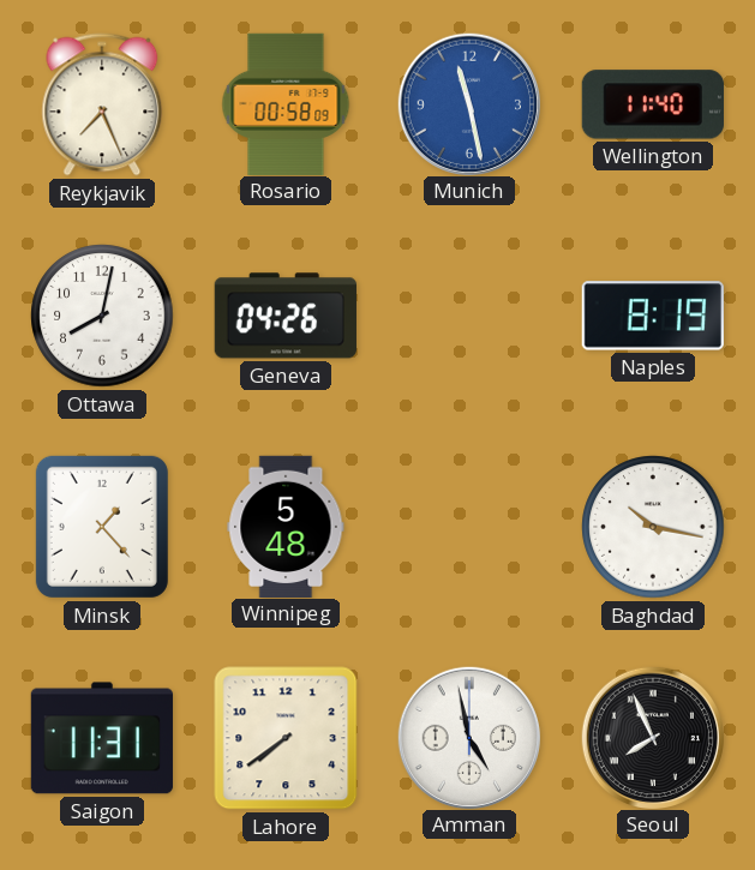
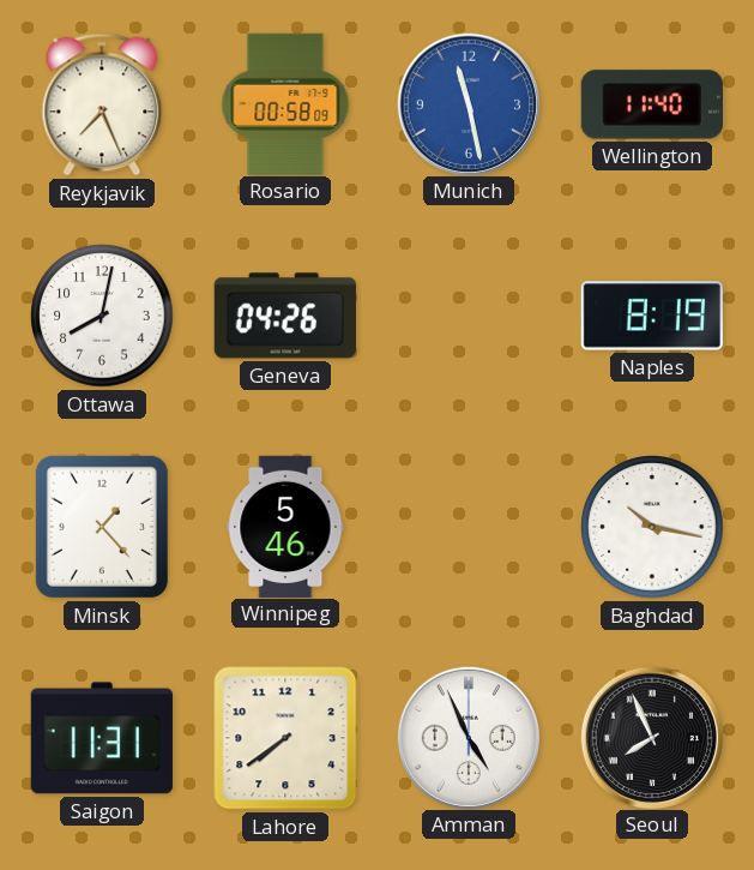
Winnipeg: 5:48 -> 5:46
Amman: 4:58 -> 4:56
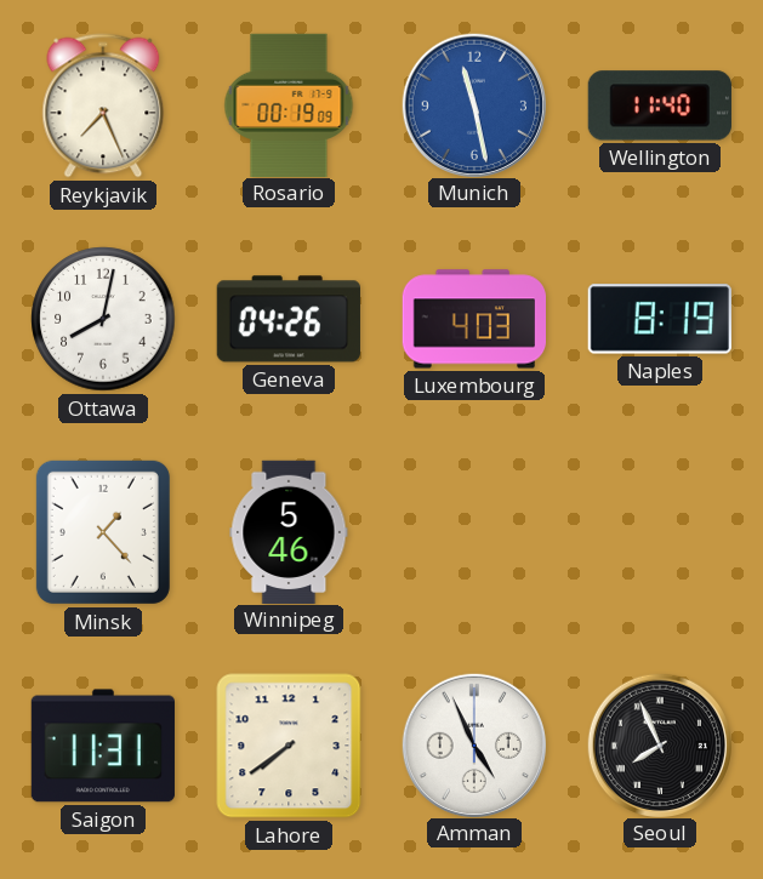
Rosario: 00:58 -> 00:19
Luxembourg: none -> 4:03
Baghdad: 10:17 -> none
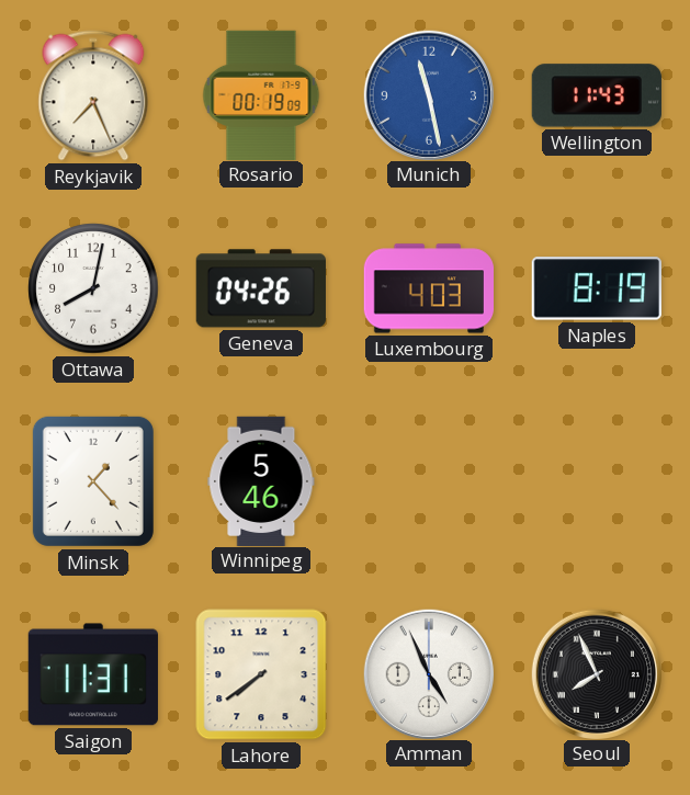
Wellington: 11:40 -> 11:43
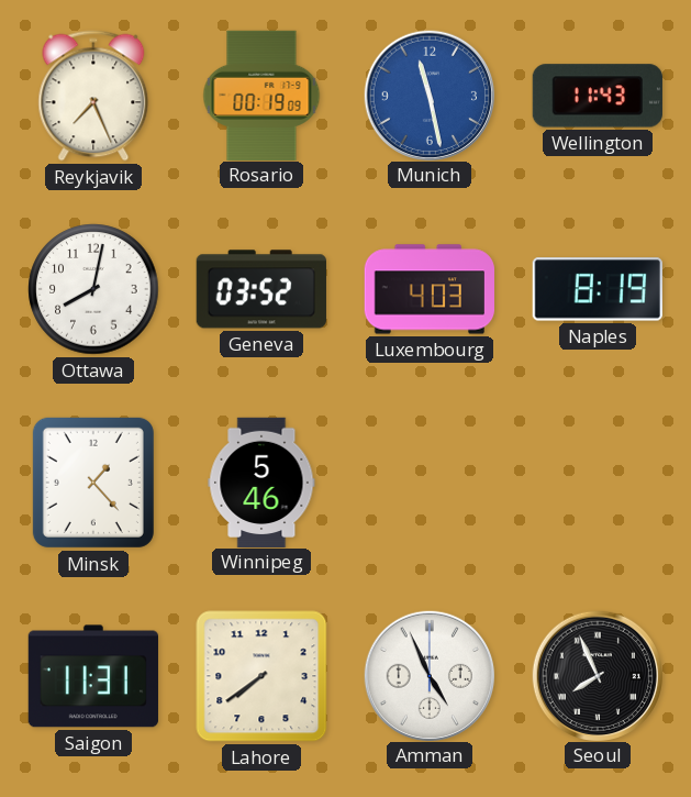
Geneva: 04:26 -> 03:52
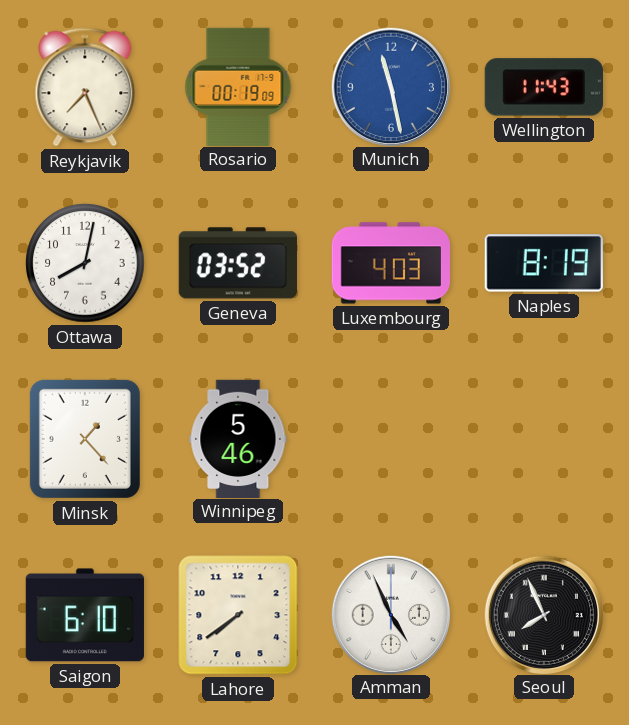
Saigon: 11:31 -> 6:10
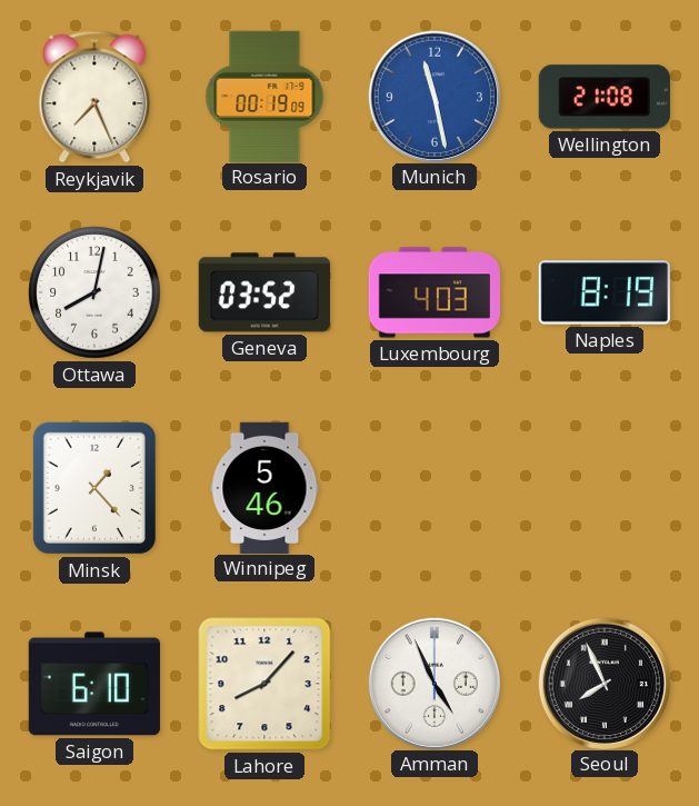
Wellington: 11:43 -> 21:08
Lahore: 7:39 -> 8:07
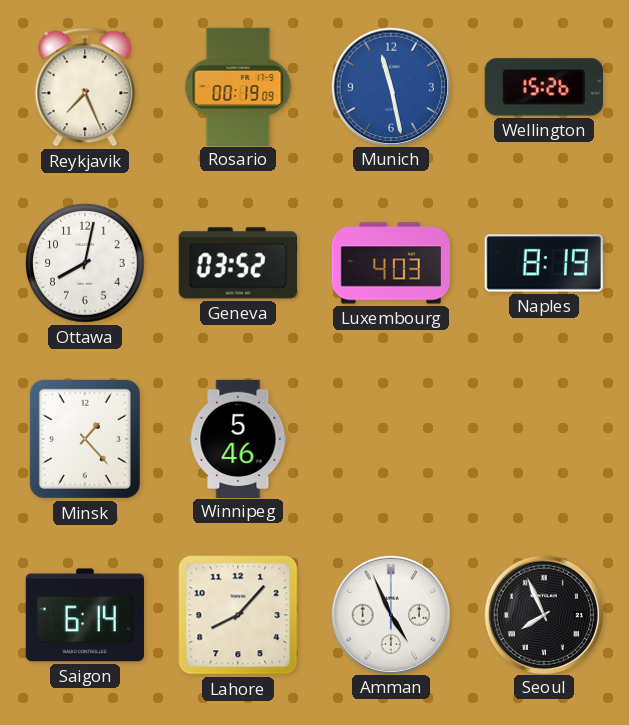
Wellington: 21:08 -> 15:26
Saigon: 6:10 -> 6:14
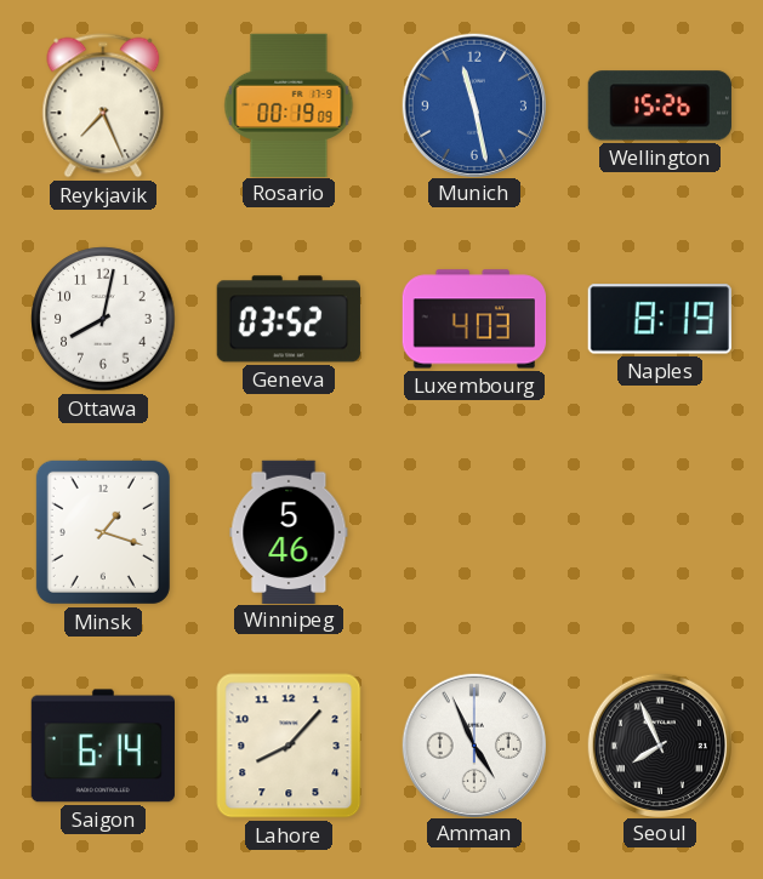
Minsk: 1:23 -> 1:18
